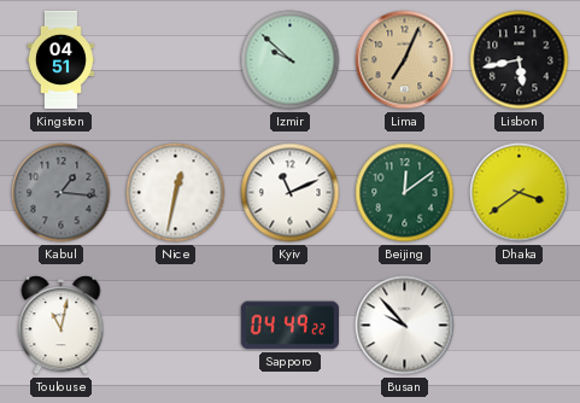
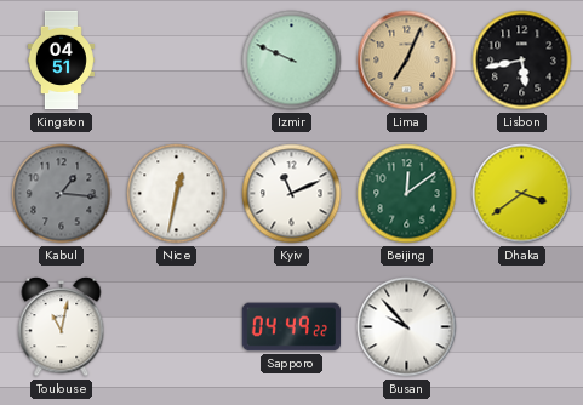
Izmir: 9:52 -> 9:49
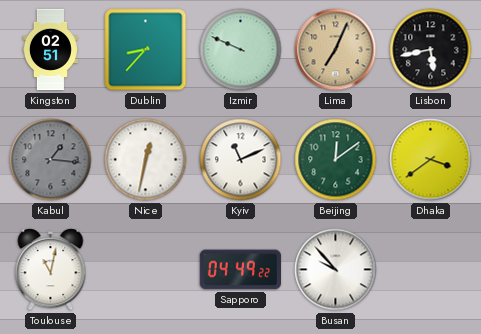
Kingston: 04:51 -> 02:51
Dublin: none -> 8:37
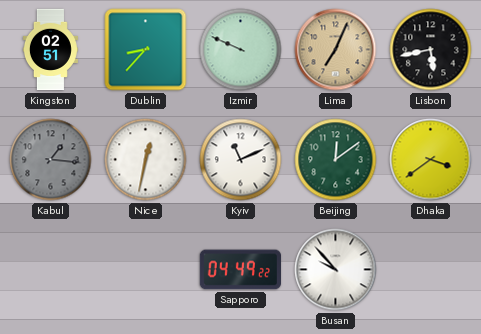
Toulouse: 11:02 -> none
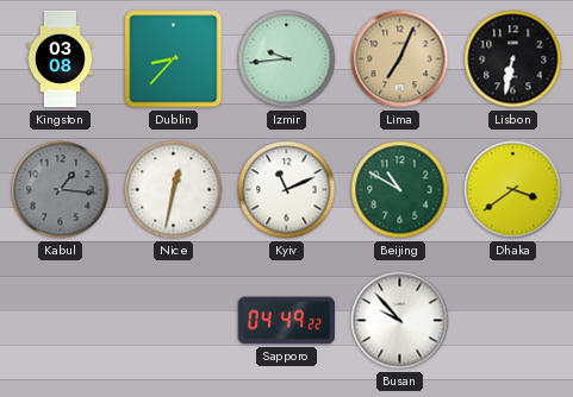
Kingston: 02:51 -> 03:08
Izmir: 9:49 -> 9:44
Lisbon: 5:43 -> 6:32
Beijing: 12:09 -> 10:50
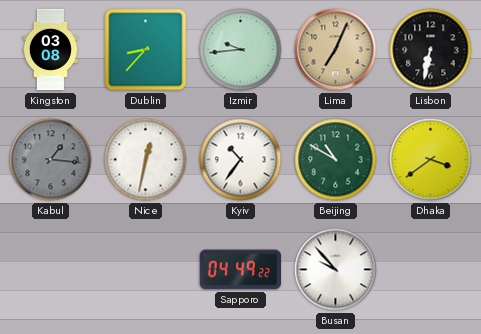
Kyiv: 11:11 -> 10:36
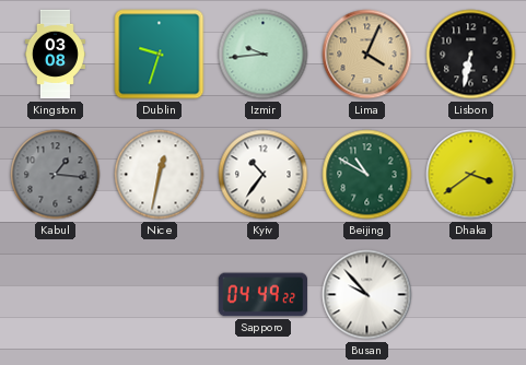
Dublin: 8:37 -> 9:33
Lima: 7:04 -> 4:04
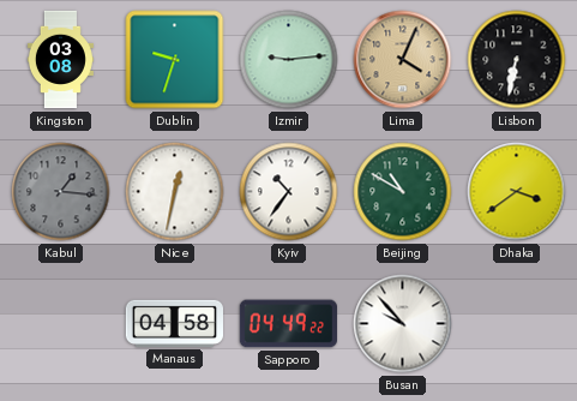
Izmir: 9:44 -> 9:14
Manaus: none -> 04:58
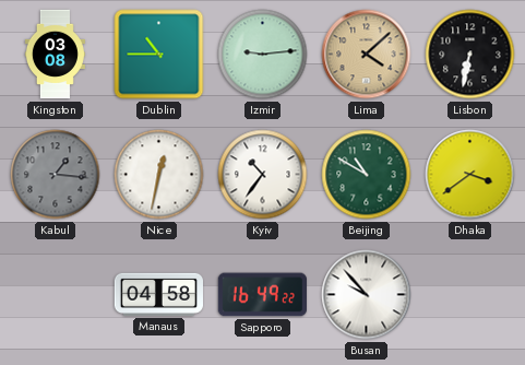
Dublin: 9:33 -> 10:45
Lima: 4:04 -> 4:08
Sapporo: 04:49 -> 16:49
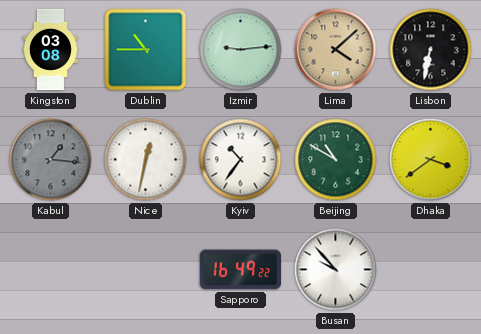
Manaus: 04:58 -> none
